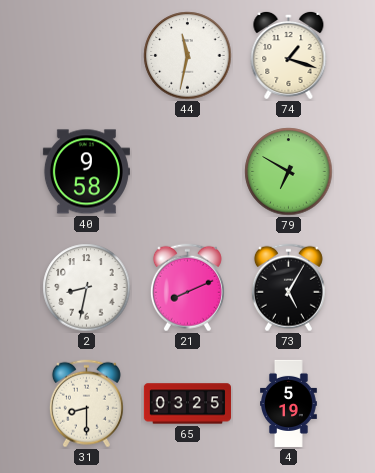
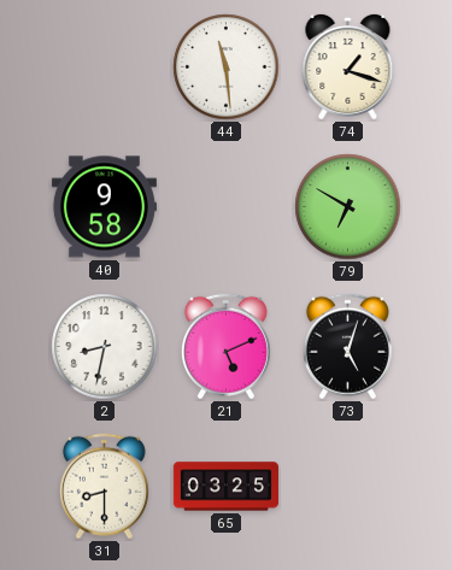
44: 11:32 -> 11:29
21: 8:11 -> 5:11
73: 5:05 -> 5:03
4: 5:19 -> none
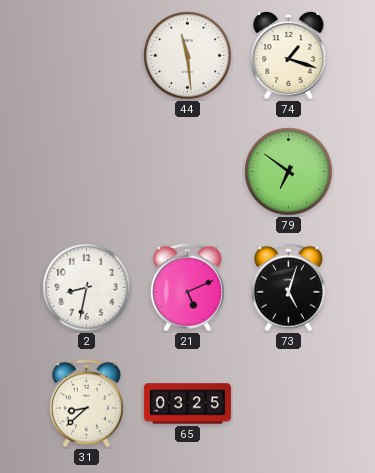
40: 9:58 -> none
79: 6:50 -> 6:51
31: 8:30 -> 8:38
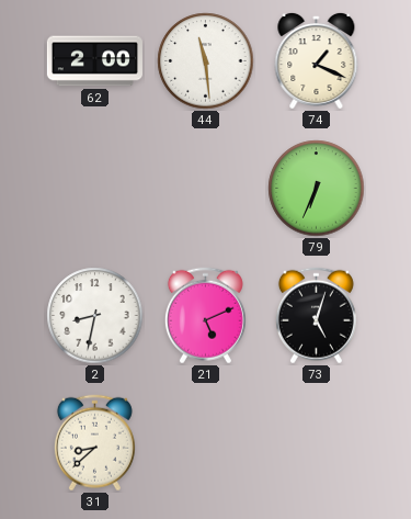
62: none -> 2:00
74: 1:18 -> 1:19
79: 6:51 -> 6:34
65: 03:25 -> none
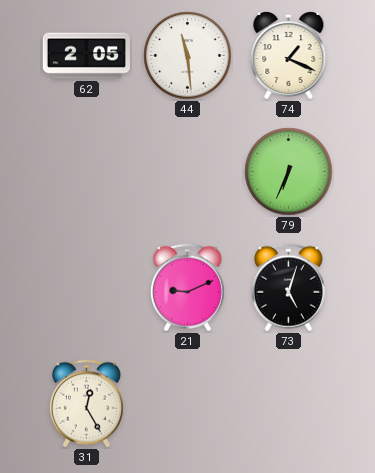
62: 2:00 -> 2:05
2: 8:32 -> none
21: 5:11 -> 9:11
31: 8:38 -> 12:25
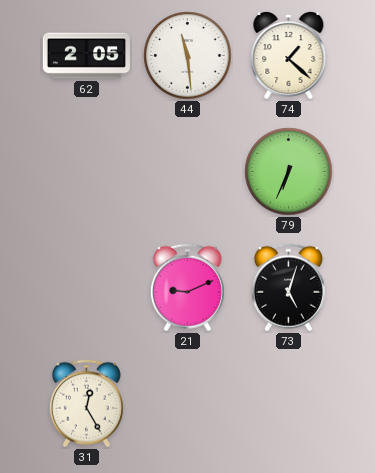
74: 1:19 -> 1:22
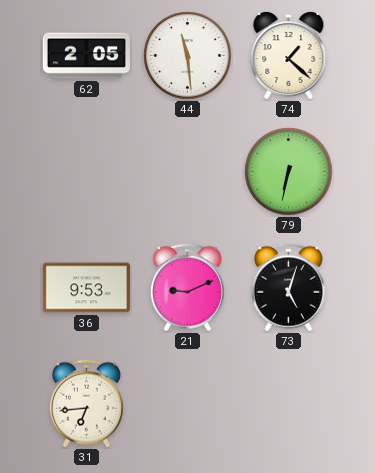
79: 6:34 -> 6:32
36: none -> 9:53
31: 12:25 -> 6:44
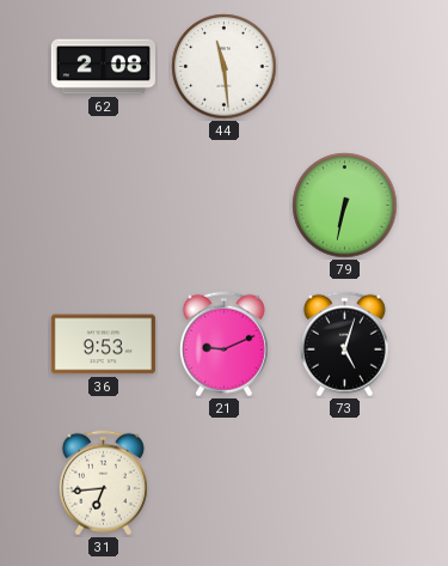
62: 2:05 -> 2:08
74: 1:22 -> none
